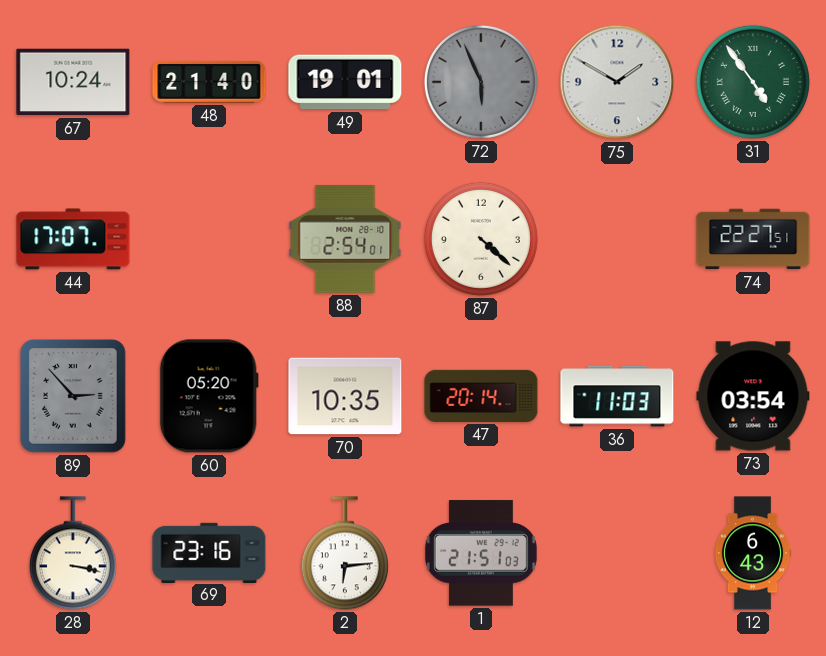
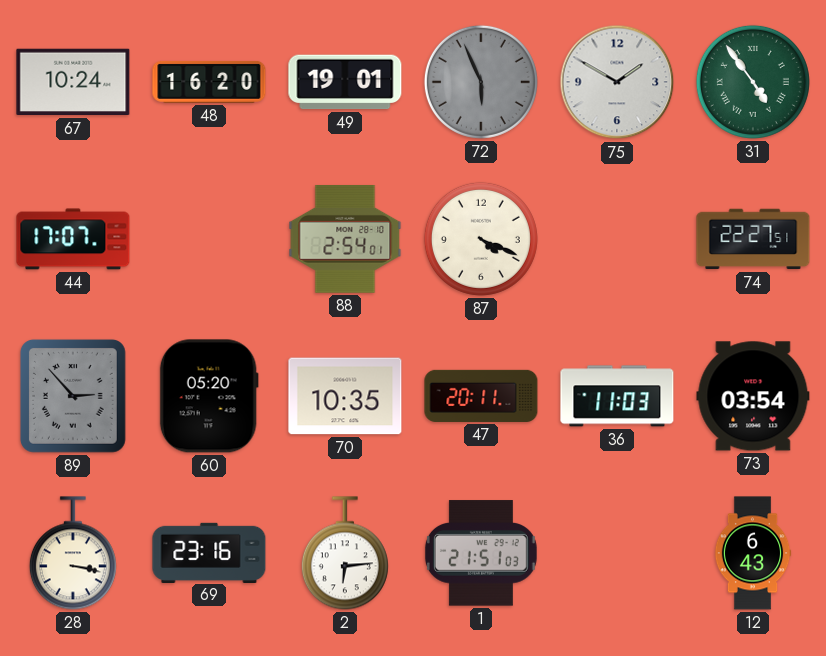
48: 21:40 -> 16:20
87: 4:22 -> 4:19
47: 20:14 -> 20:11
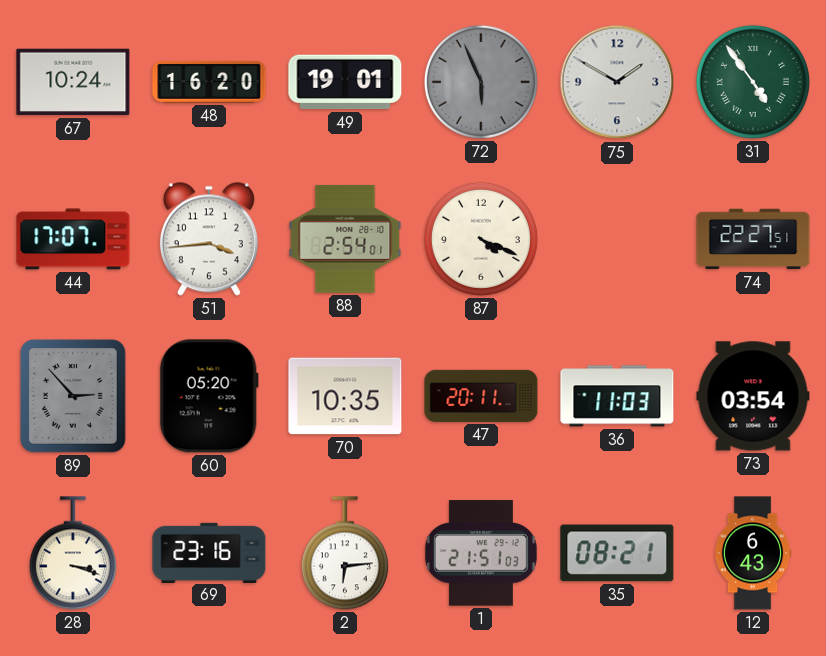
51: none -> 3:44
28: 3:17 -> 3:18
35: none -> 08:21
